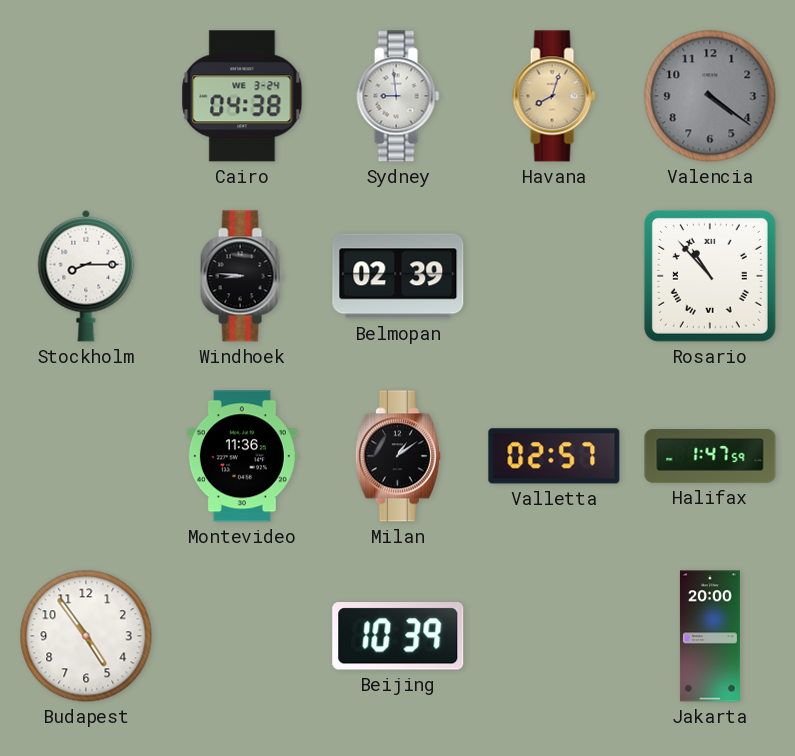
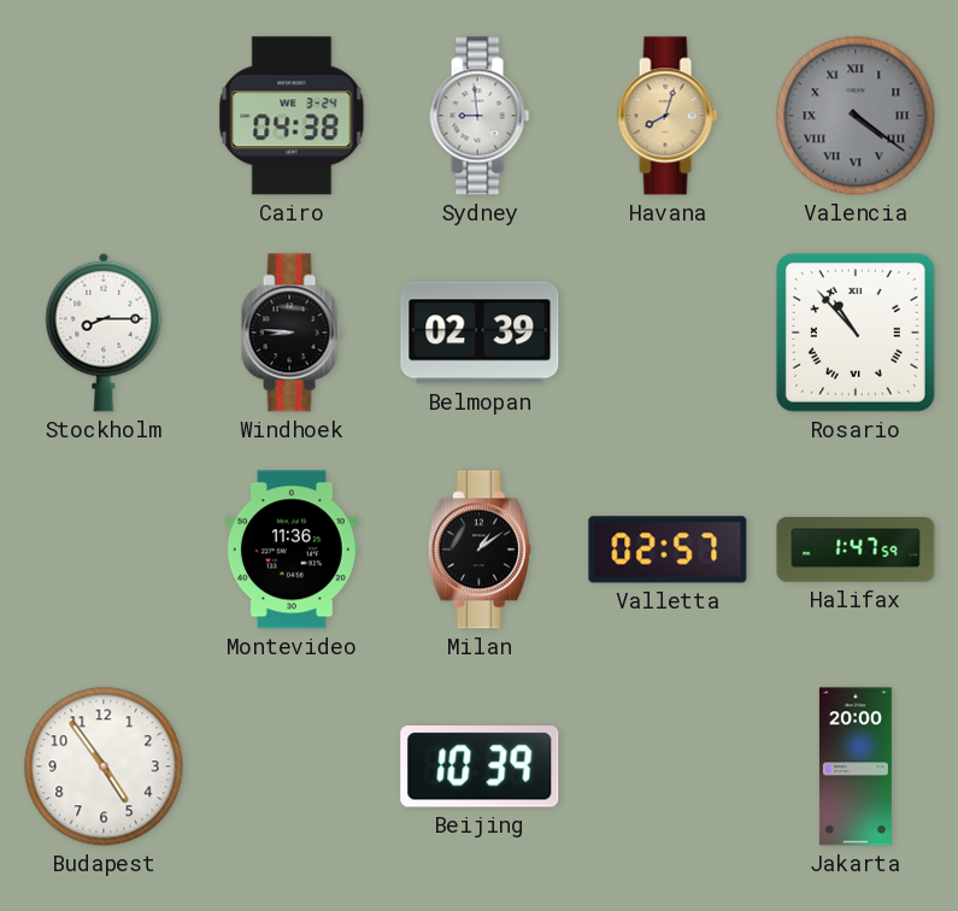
Valencia numerals: Arabic -> Roman
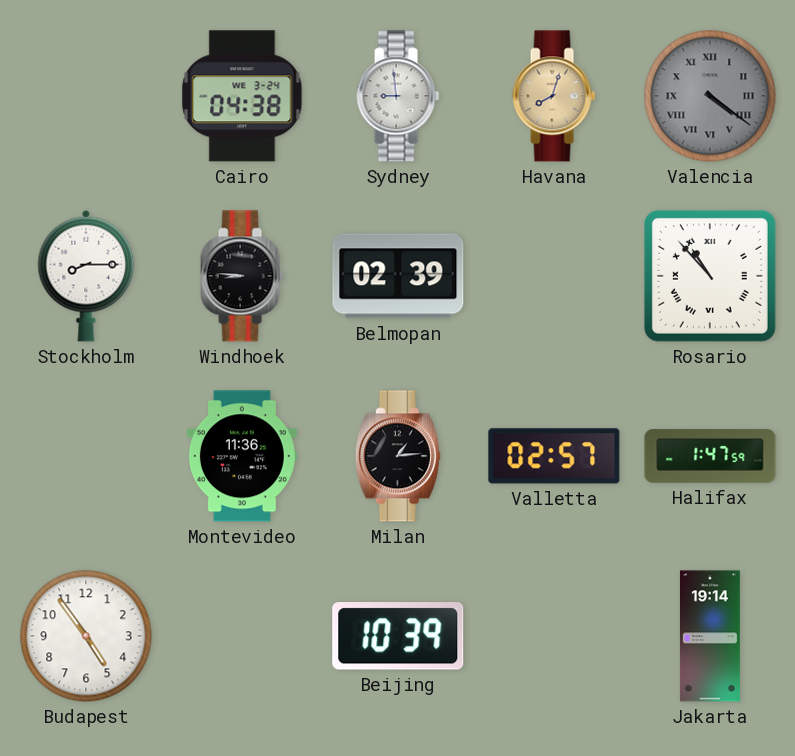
Milan: 1:09 -> 1:14
Jakarta: 20:00 -> 19:14
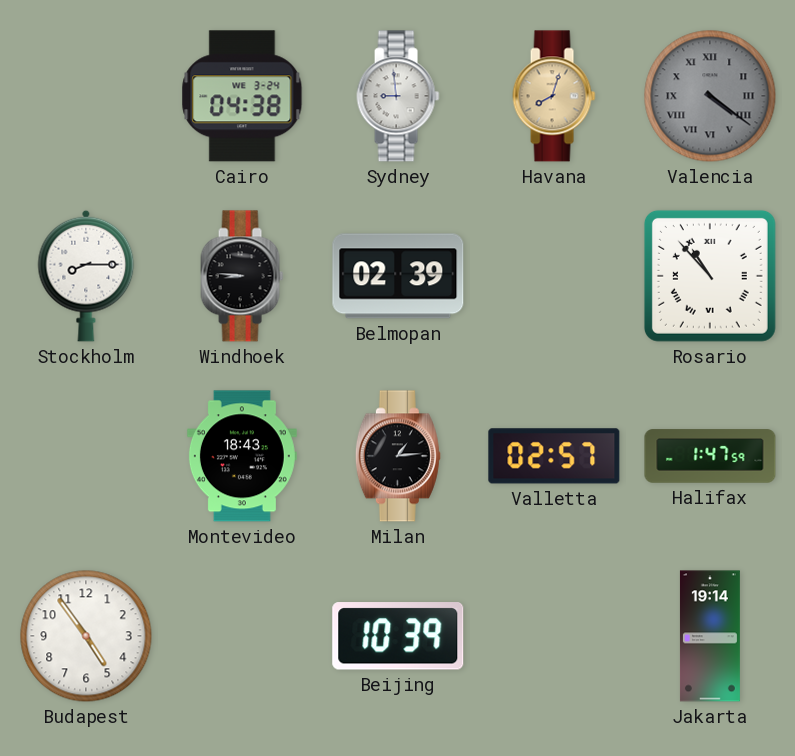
Montevideo: 11:36 -> 18:43
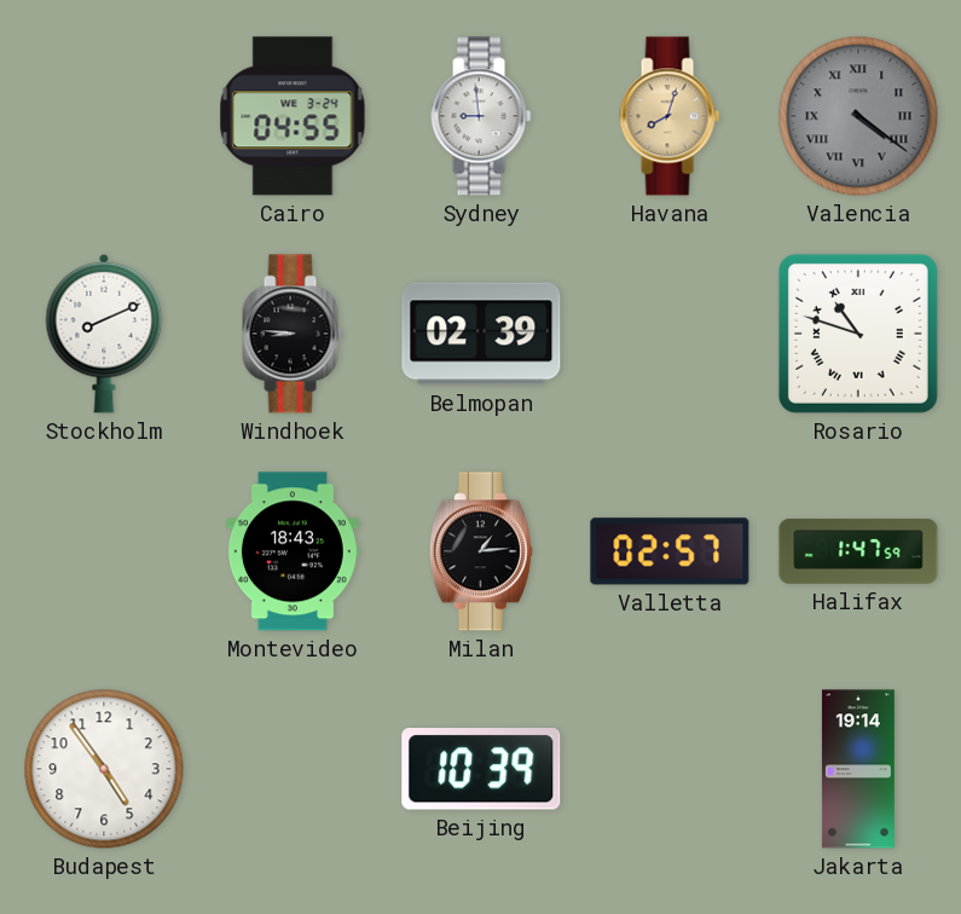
Cairo: 04:38 -> 04:55
Stockholm: 8:15 -> 8:11
Rosario: 10:53 -> 10:48
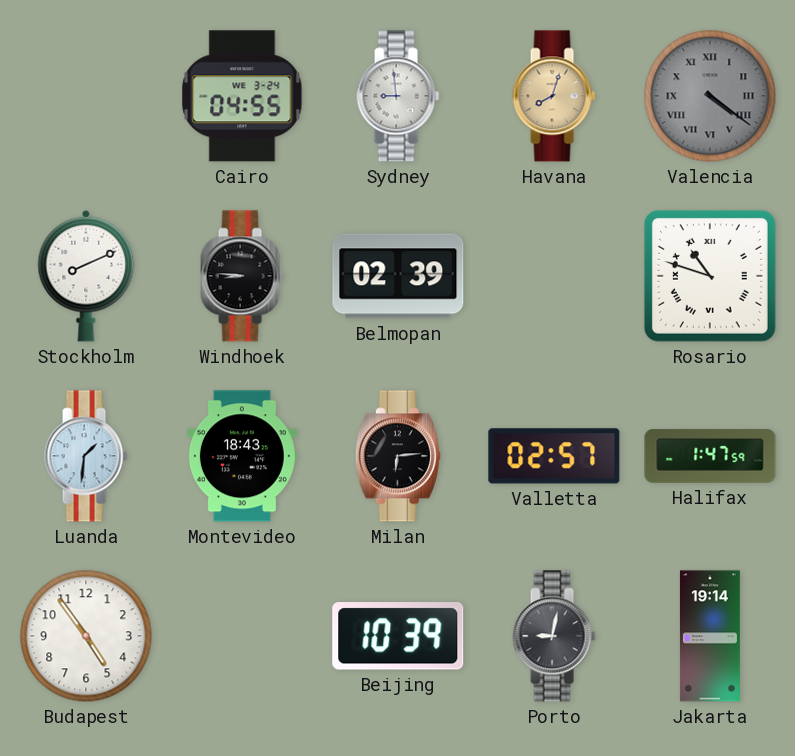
Luanda: none -> 1:31
Milan: 1:14 -> 6:14
Porto: none -> 9:02
